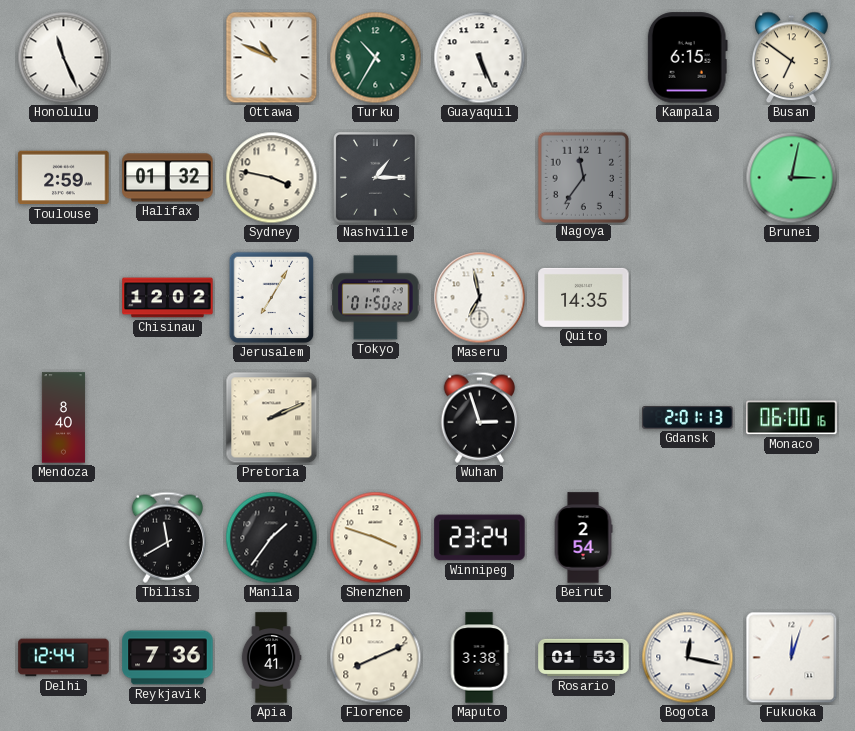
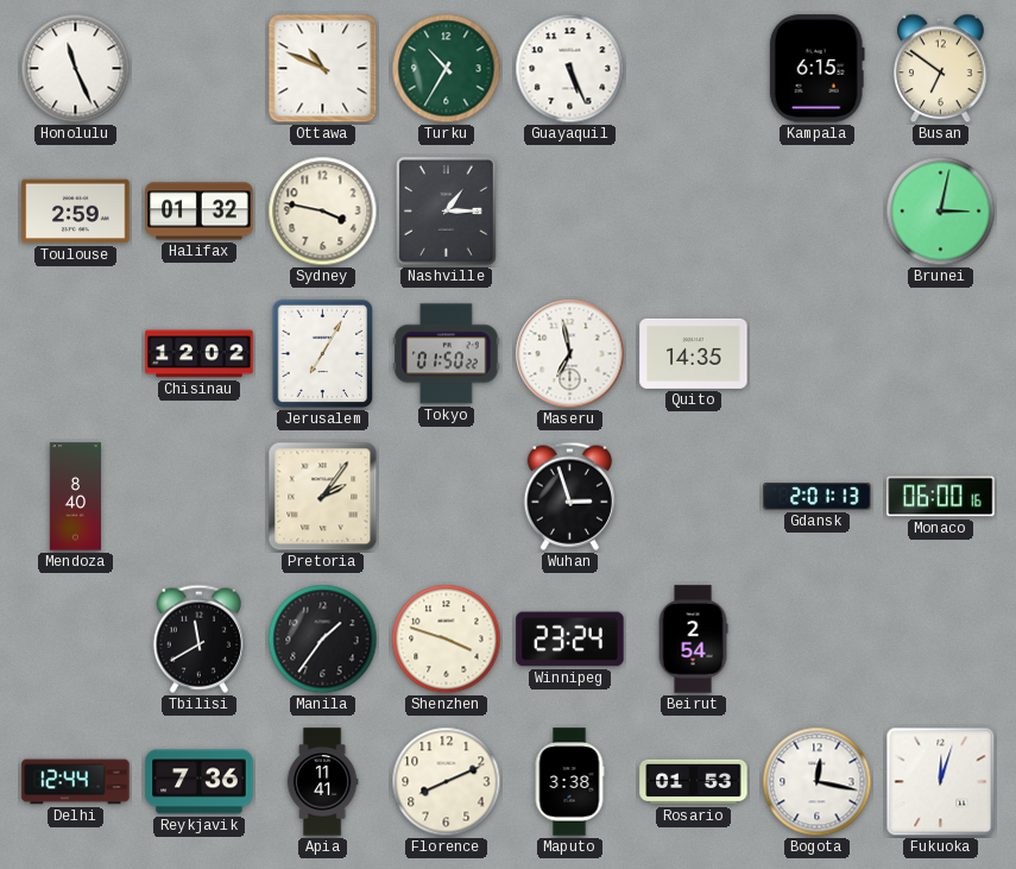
Nagoya: 11:36 -> none
Pretoria: 2:11 -> 2:06
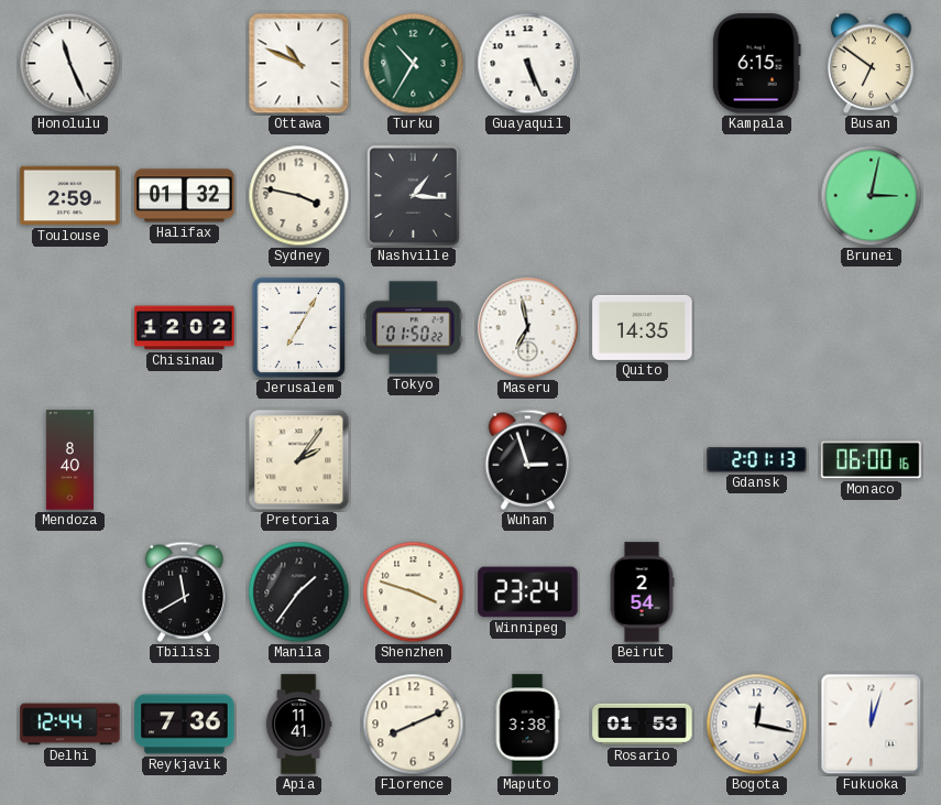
Nashville: 1:15 -> 1:16
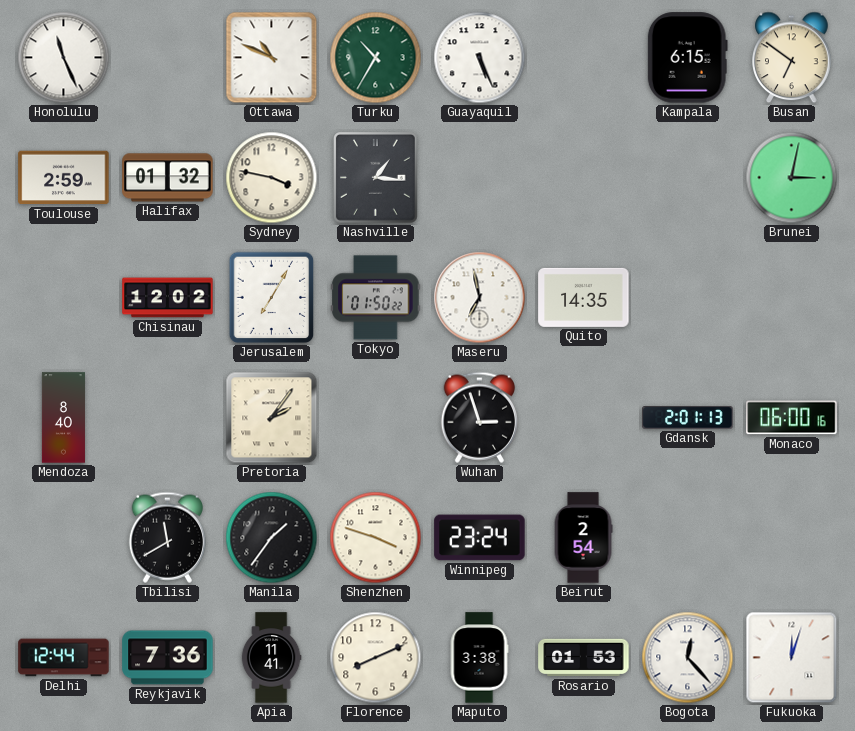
Bogota: 12:17 -> 12:23
